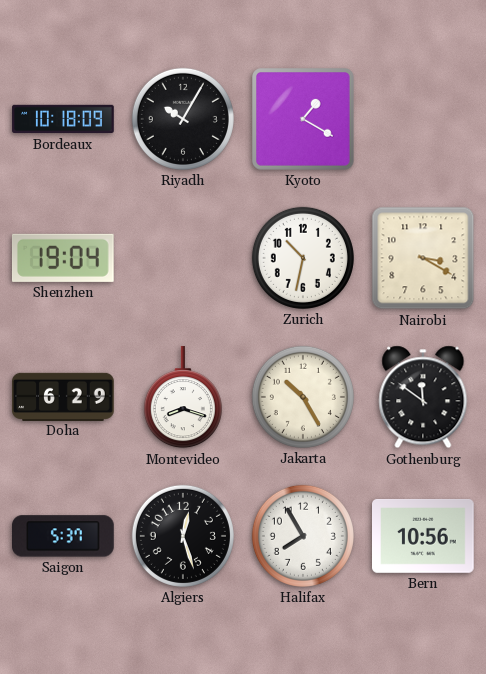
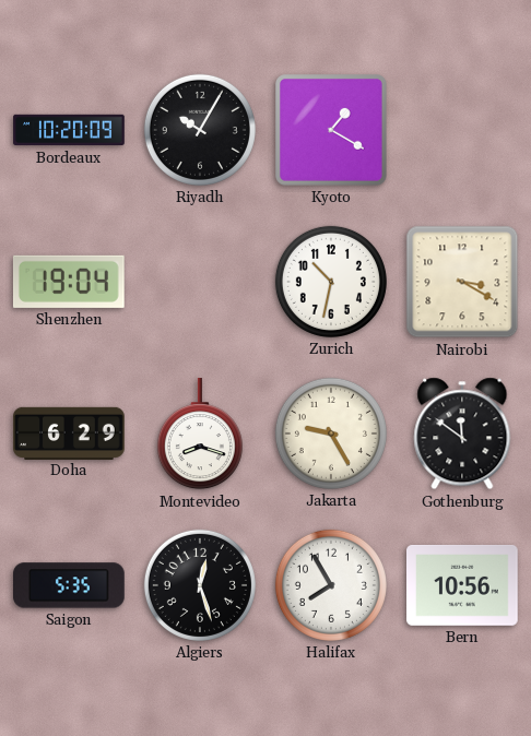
Bordeaux: 10:18 -> 10:20
Jakarta: 10:25 -> 9:25
Saigon: 5:37 -> 5:35
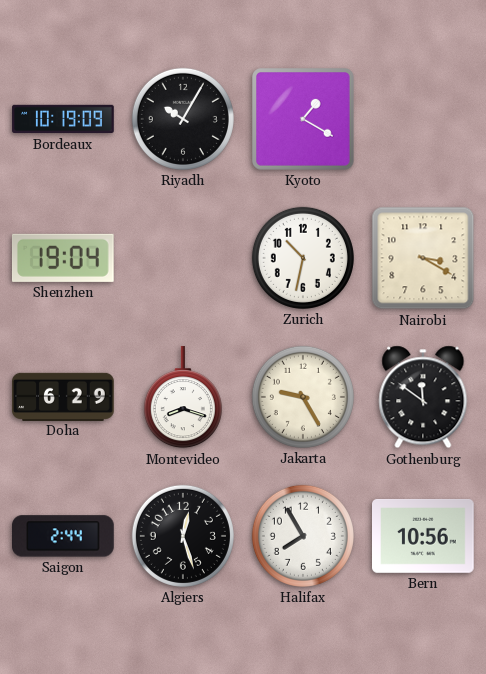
Bordeaux: 10:20 -> 10:19
Saigon: 5:35 -> 2:44
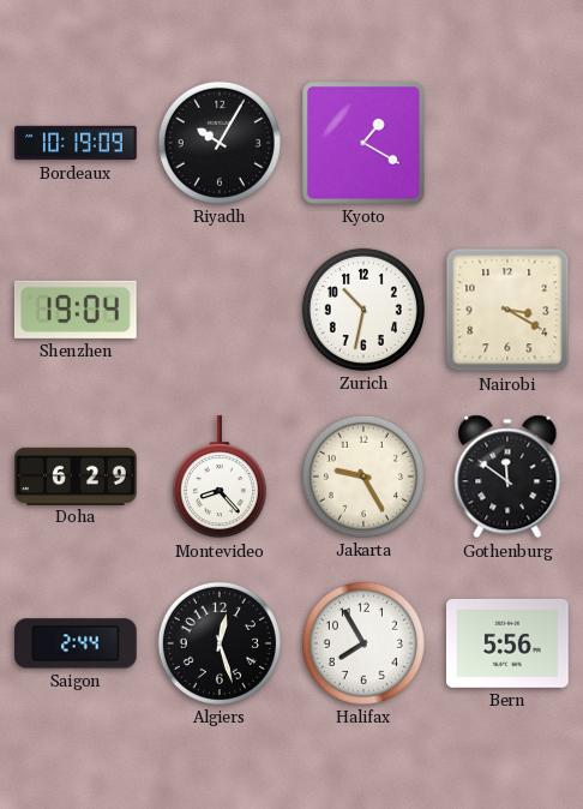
Montevideo: 8:18 -> 8:23
Bern: 10:56 -> 5:56
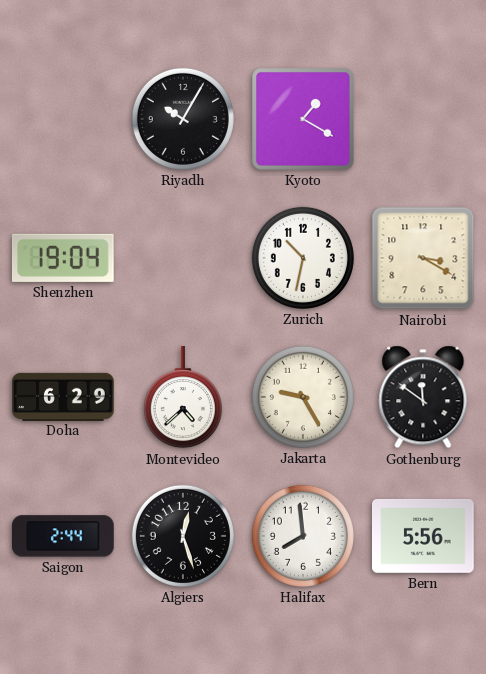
Bordeaux: 10:19 -> none
Montevideo: 8:23 -> 4:38
Halifax: 7:55 -> 7:59
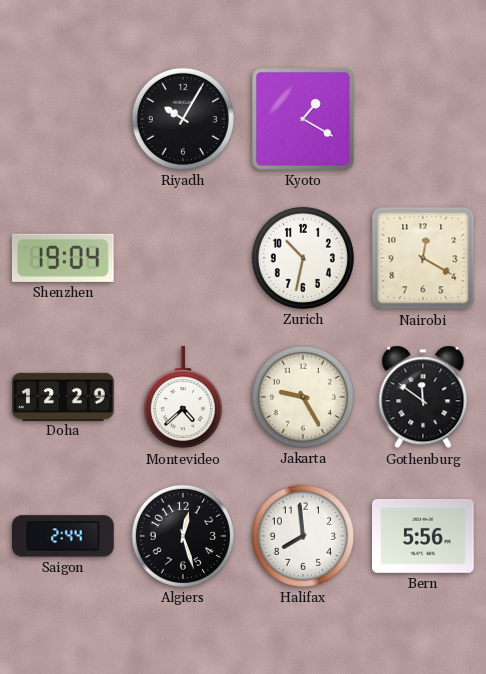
Nairobi: 3:20 -> 12:20
Doha: 6:29 -> 12:29
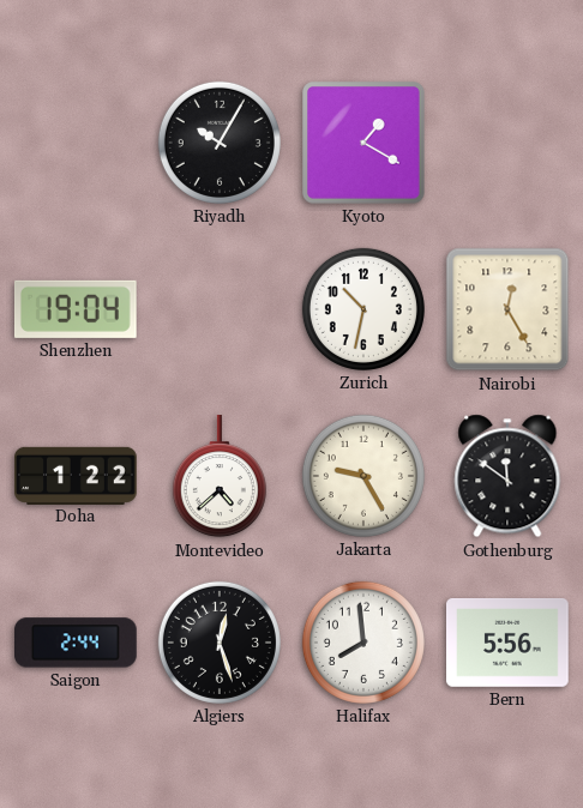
Nairobi: 12:20 -> 12:25
Doha: 12:29 -> 1:22
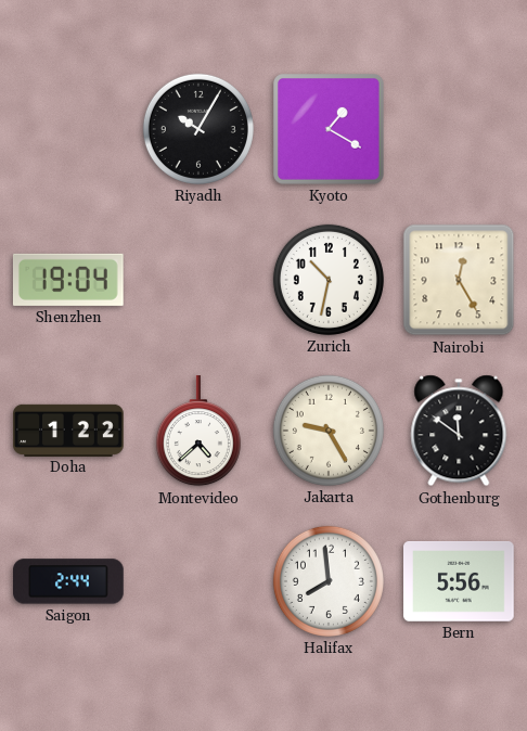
Algiers: 12:27 -> none
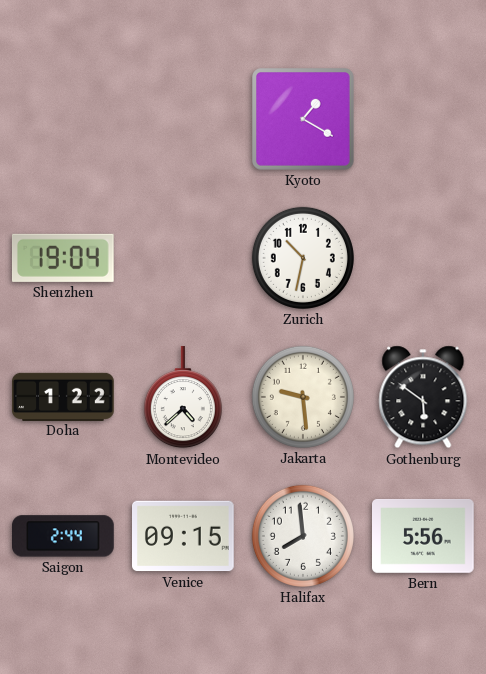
Riyadh: 10:05 -> none
Nairobi: 12:25 -> none
Jakarta: 9:25 -> 9:29
Gothenburg: 11:51 -> 5:51
Venice: none -> 09:15
